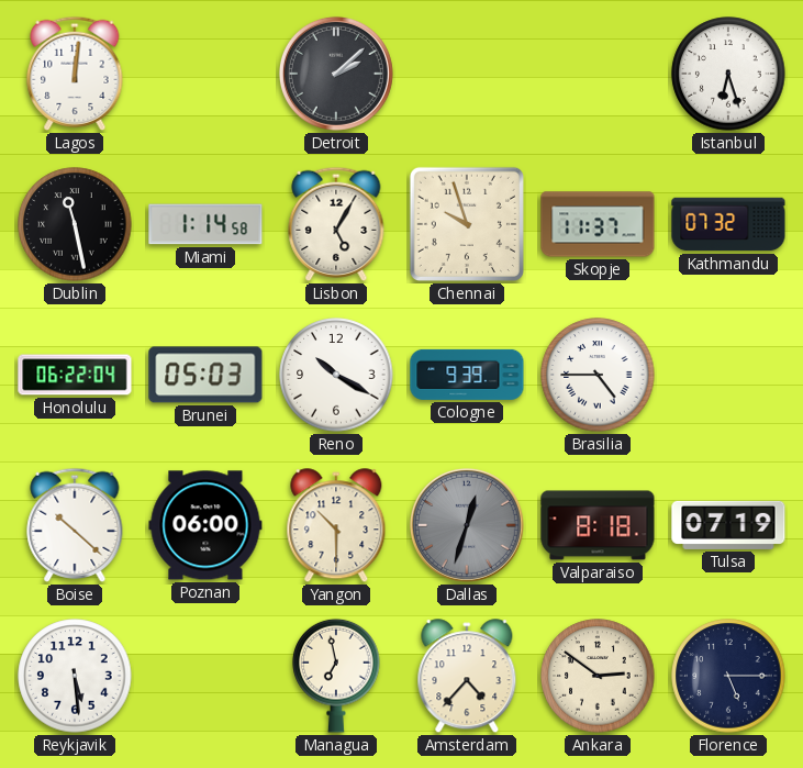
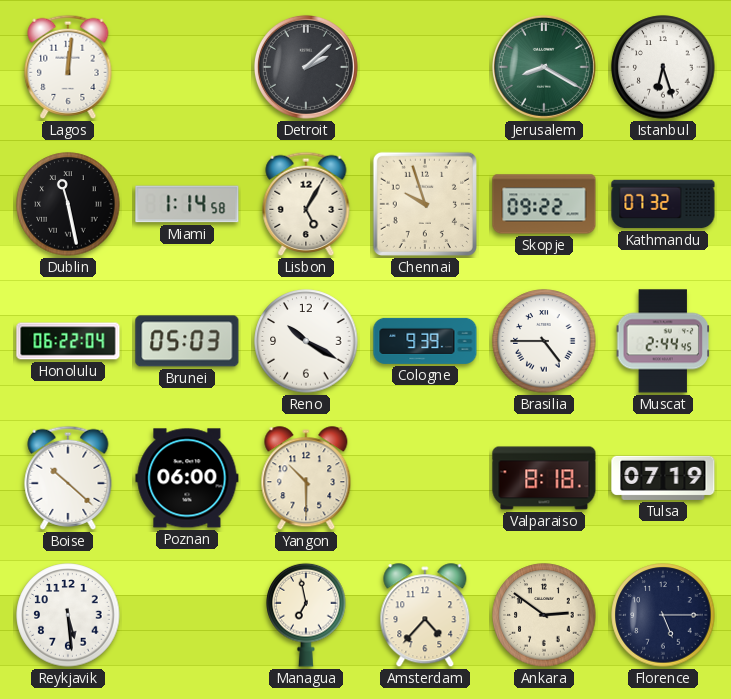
Jerusalem: none -> 8:20
Skopje: 11:37 -> 09:22
Muscat: none -> 2:44
Dallas: 12:33 -> none
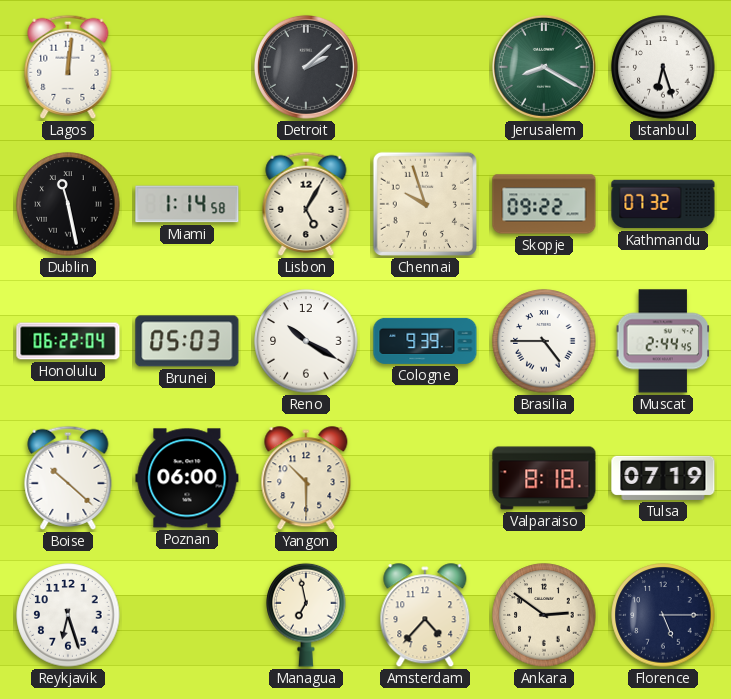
Reykjavik: 5:29 -> 6:27
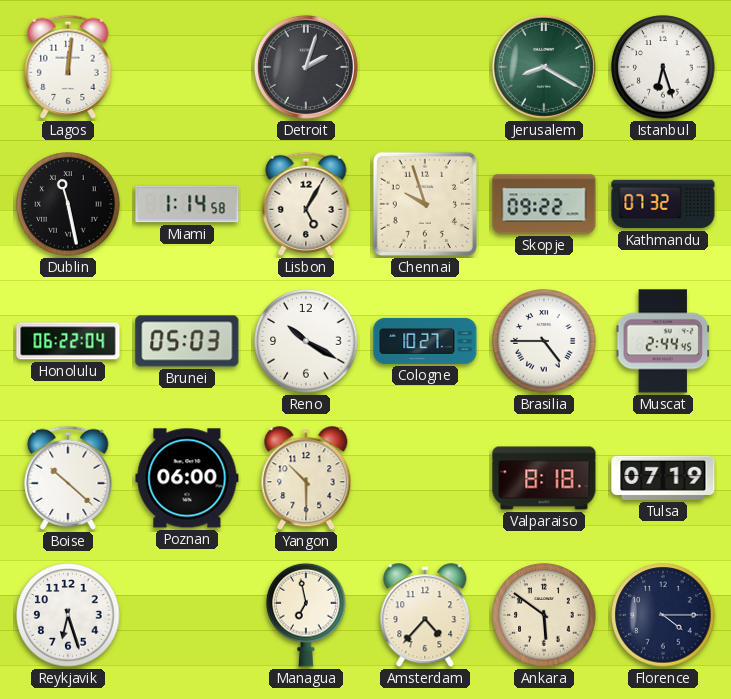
Detroit: 2:08 -> 2:03
Cologne: 9:39 -> 10:27
Ankara: 2:51 -> 5:51
Florence: 5:15 -> 4:15
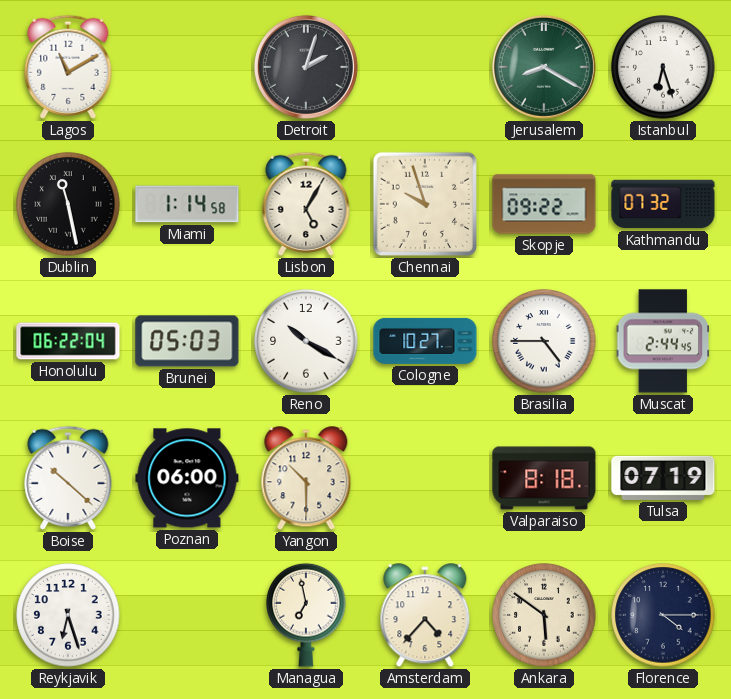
Lagos: 12:01 -> 11:10
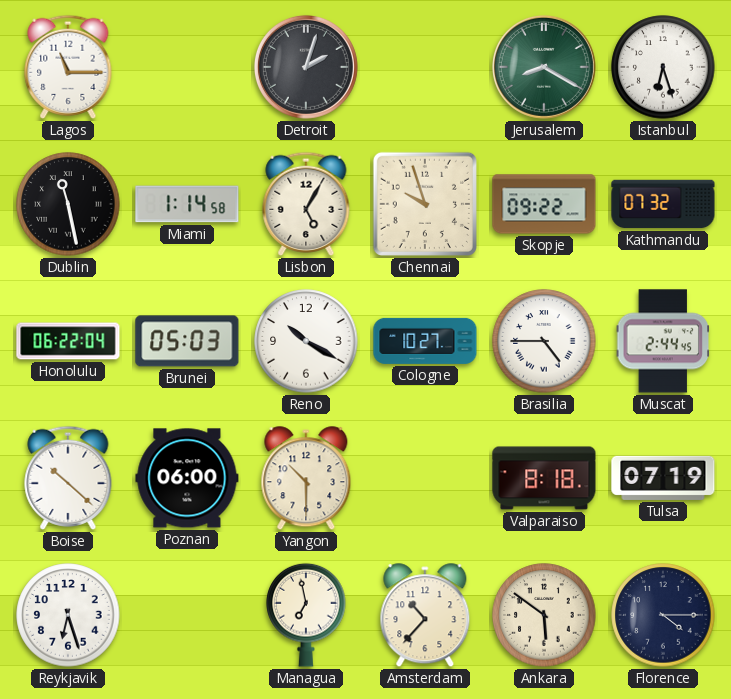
Lagos: 11:10 -> 11:15
Amsterdam: 4:37 -> 10:37
